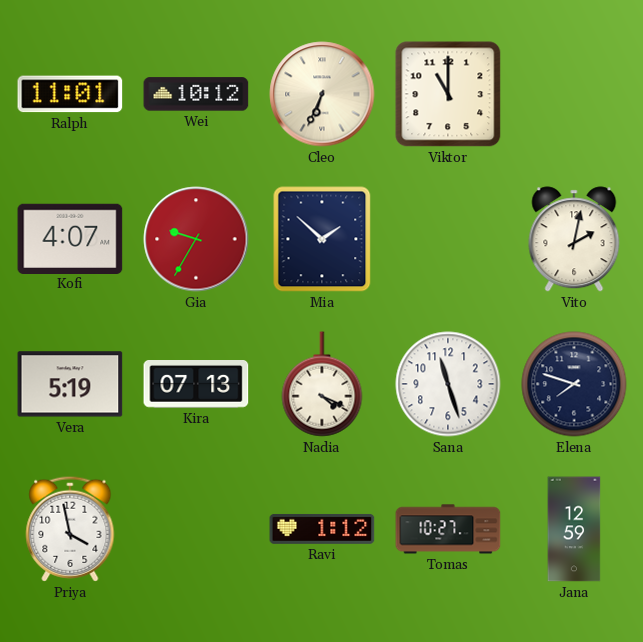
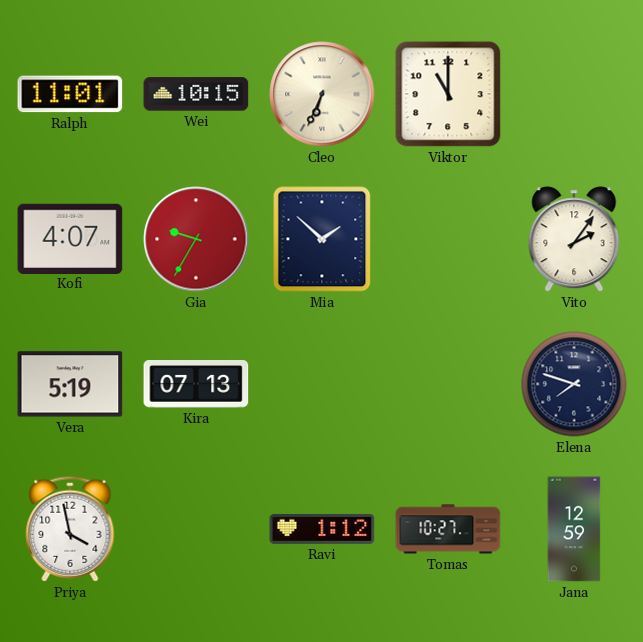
Wei: 10:12 -> 10:15
Vito: 2:02 -> 2:06
Nadia: 4:19 -> none
Sana: 11:27 -> none
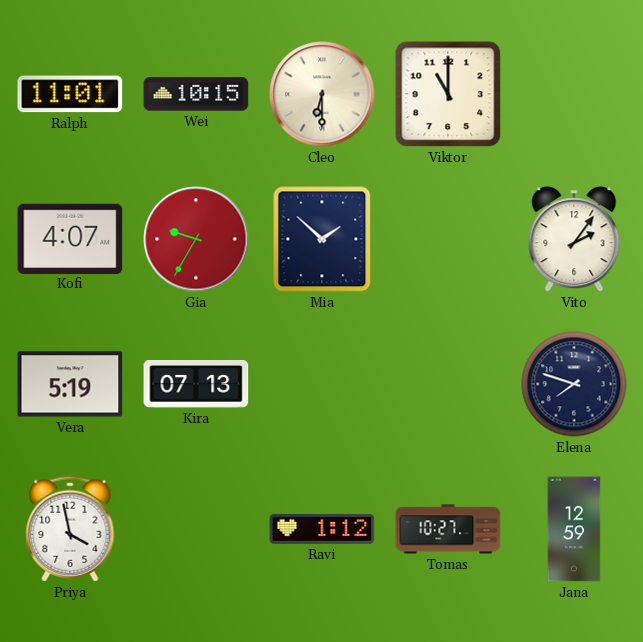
Cleo: 6:34 -> 6:30
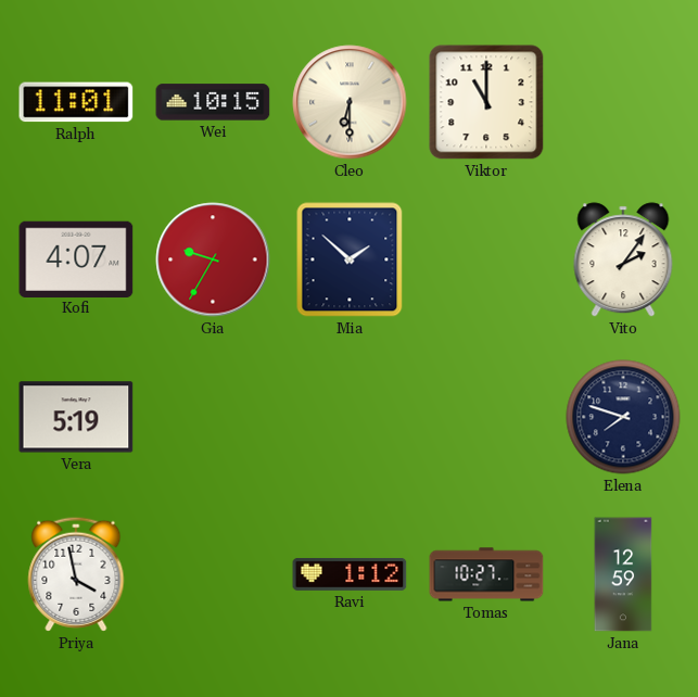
Kira: 07:13 -> none
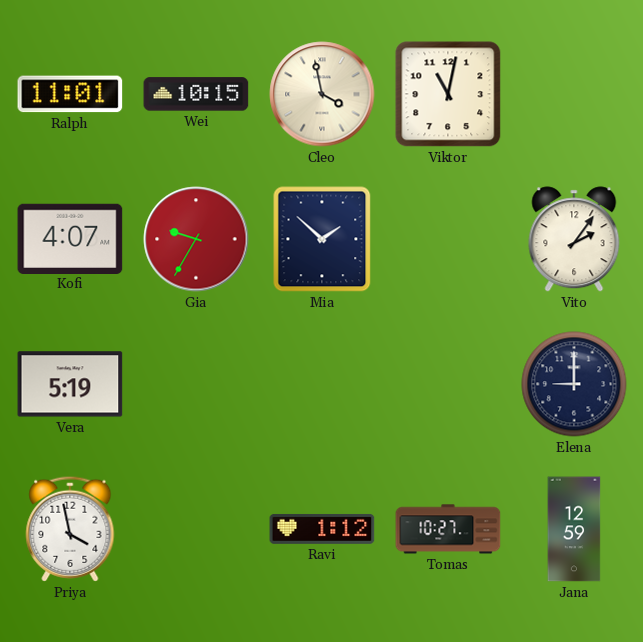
Cleo: 6:30 -> 3:58
Viktor: 11:00 -> 11:02
Elena: 7:48 -> 9:00
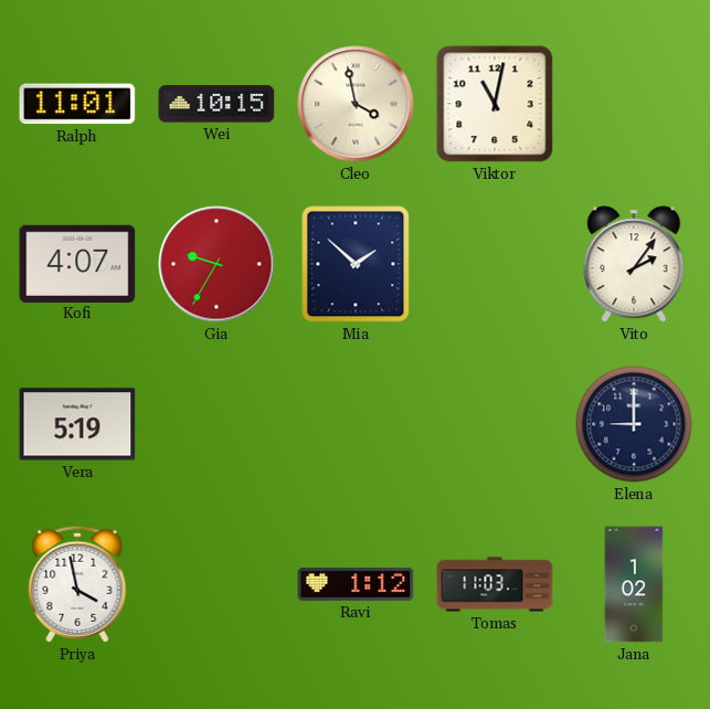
Tomas: 10:27 -> 11:03
Jana: 12:59 -> 1:02
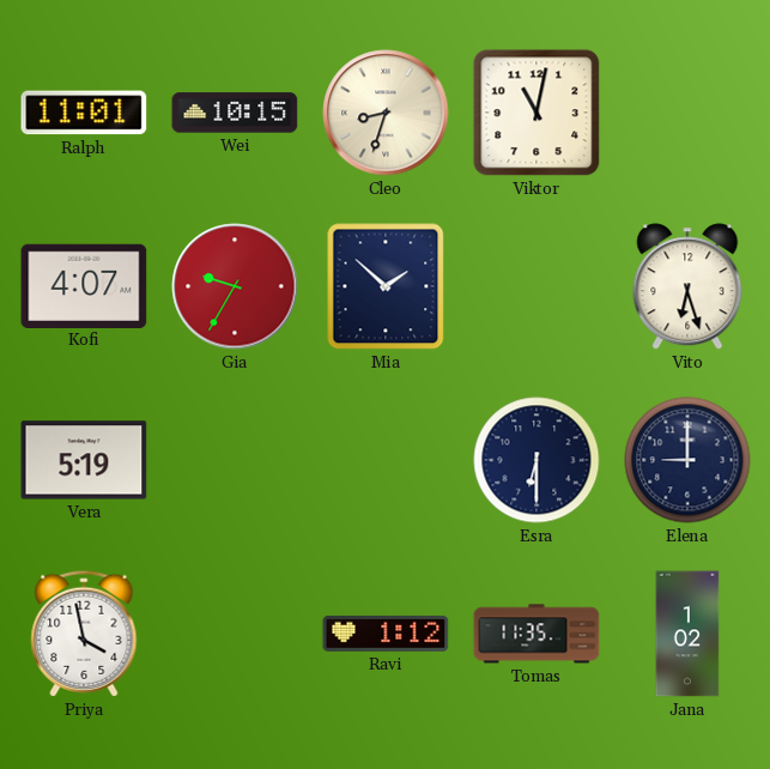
Cleo: 3:58 -> 8:33
Vito: 2:06 -> 6:27
Esra: none -> 6:30
Tomas: 11:03 -> 11:35
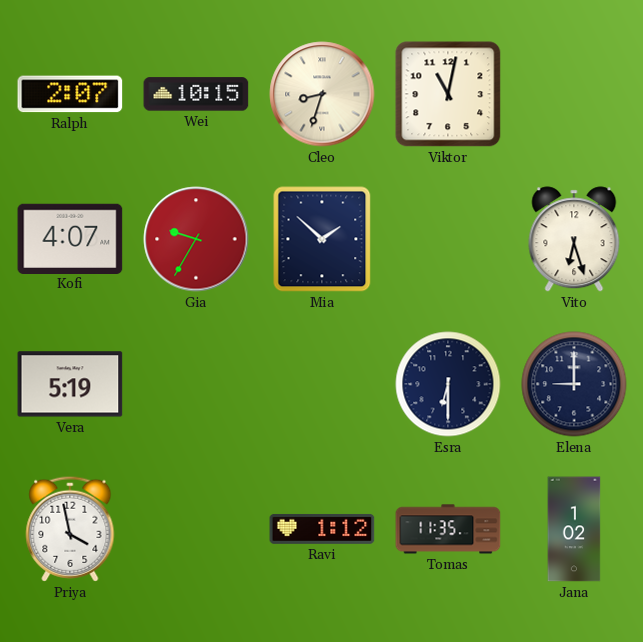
Ralph: 11:01 -> 2:07
